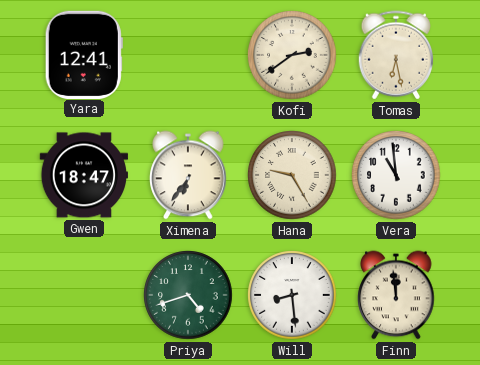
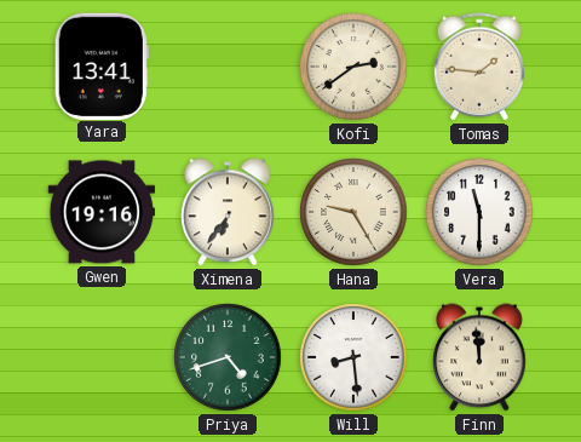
Yara: 12:41 -> 13:41
Tomas: 6:28 -> 1:46
Gwen: 18:47 -> 19:16
Vera: 10:59 -> 11:30
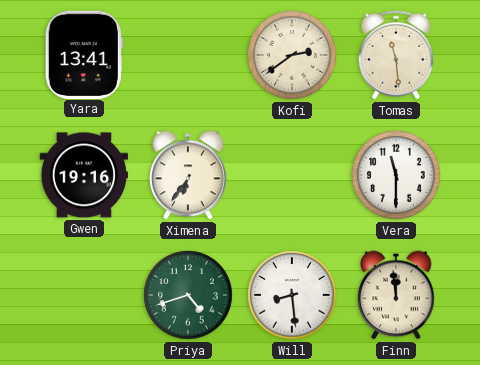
Tomas: 1:46 -> 11:29
Hana: 9:25 -> none
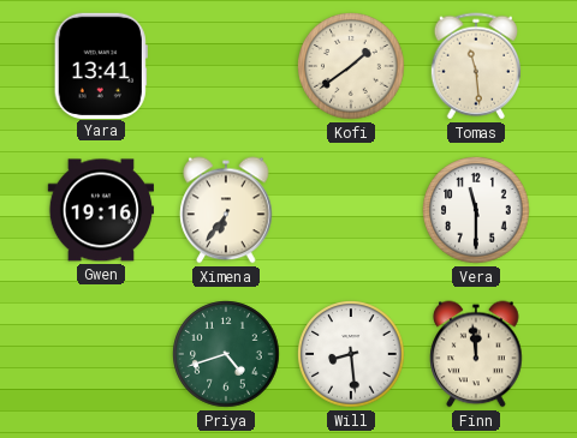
Kofi: 2:39 -> 1:39
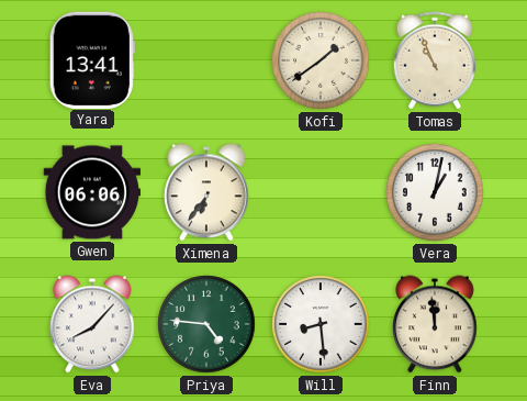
Tomas: 11:29 -> 10:56
Gwen: 19:16 -> 06:06
Vera: 11:30 -> 1:02
Eva: none -> 8:07
Priya: 4:42 -> 4:46
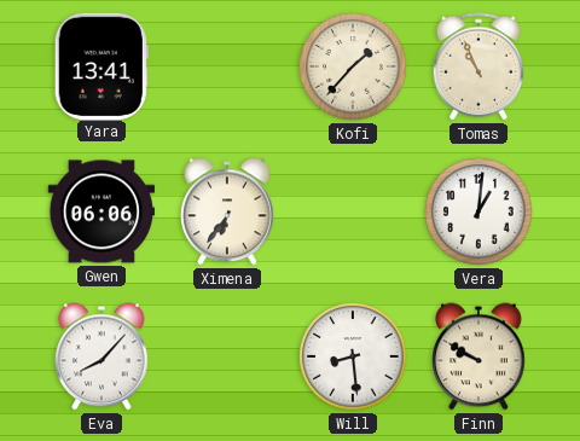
Kofi: 1:39 -> 1:37
Vera: 1:02 -> 1:01
Priya: 4:46 -> none
Finn: 11:59 -> 9:50
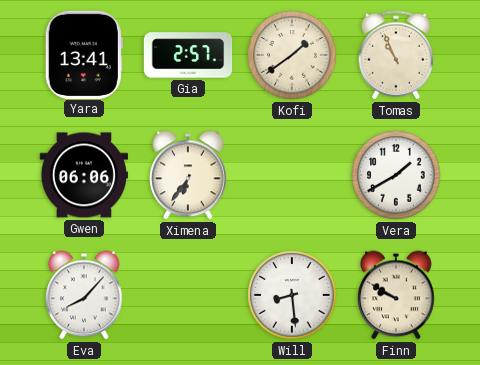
Gia: none -> 2:57
Kofi: 1:37 -> 1:39
Vera: 1:01 -> 1:40
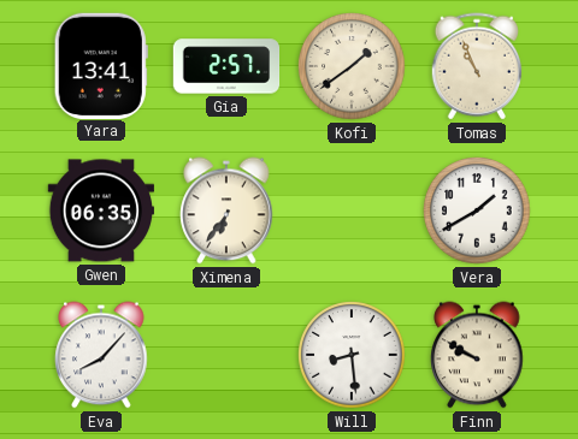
Gwen: 06:06 -> 06:35
